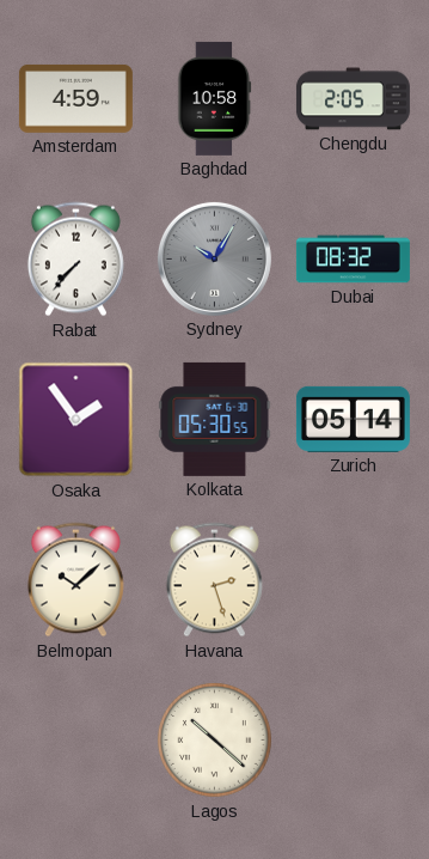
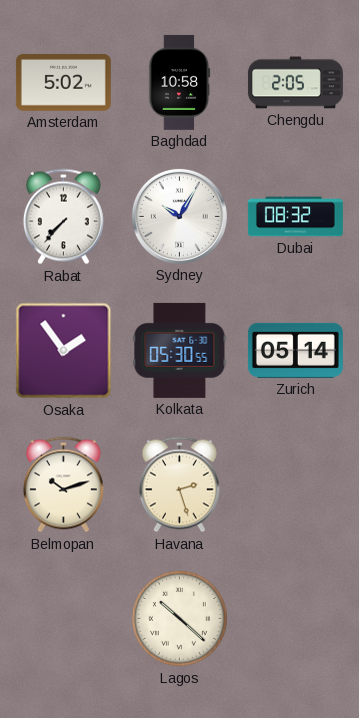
Amsterdam: 4:59 -> 5:02
Sydney dial: grey -> white
Belmopan: 10:08 -> 10:12
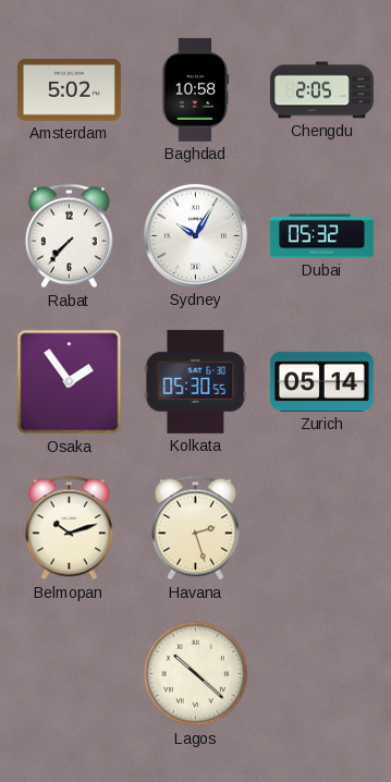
Dubai: 08:32 -> 05:32
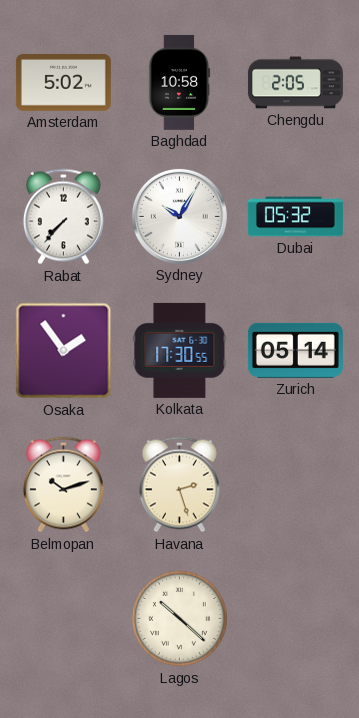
Kolkata: 05:30 -> 17:30
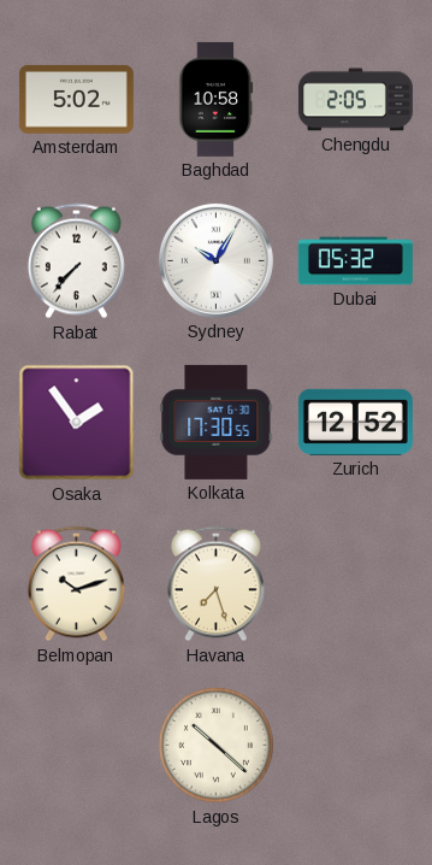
Zurich: 05:14 -> 12:52
Havana: 2:27 -> 7:27
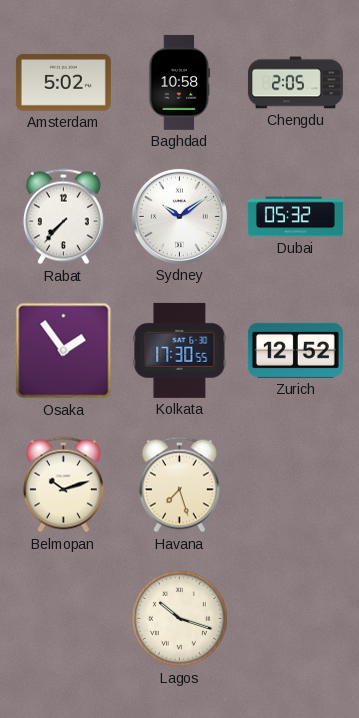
Sydney: 10:05 -> 10:09
Lagos: 10:22 -> 10:18
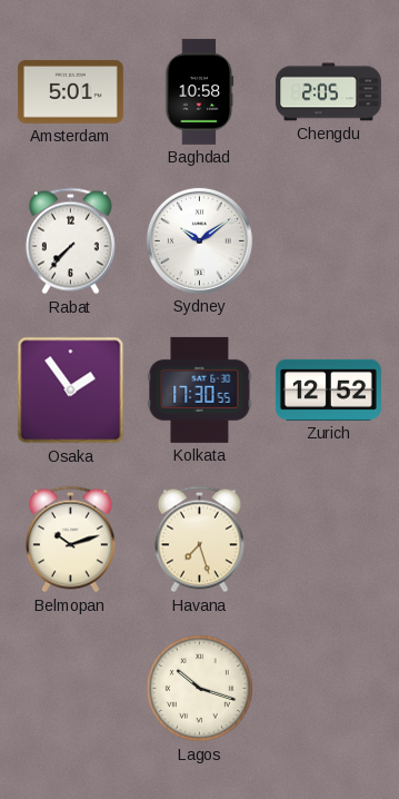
Amsterdam: 5:02 -> 5:01
Dubai: 05:32 -> none
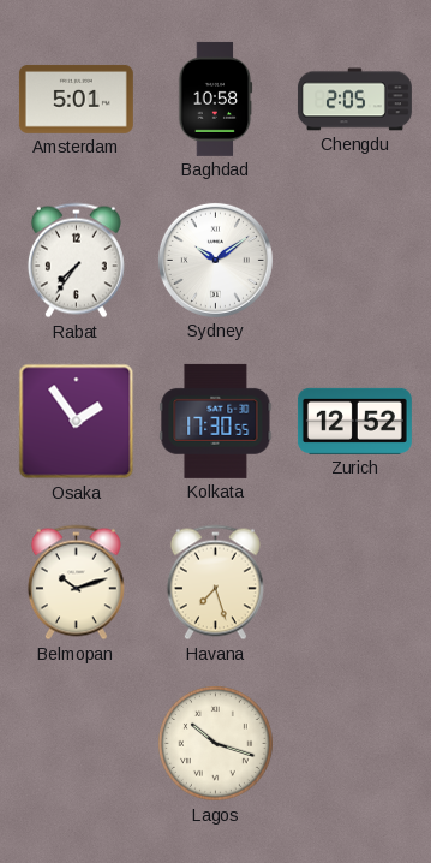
Rabat: 7:37 -> 7:36
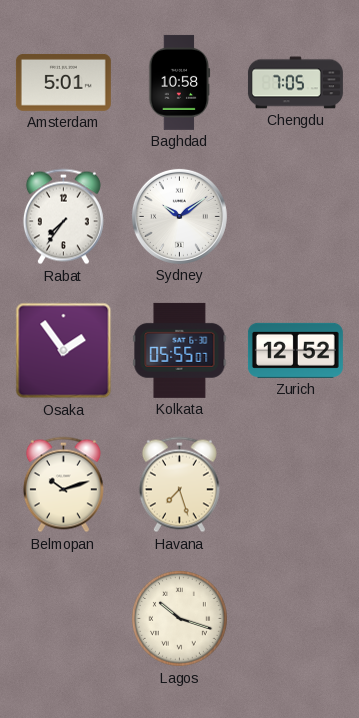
Chengdu: 2:05 -> 7:05
Kolkata: 17:30 -> 05:55
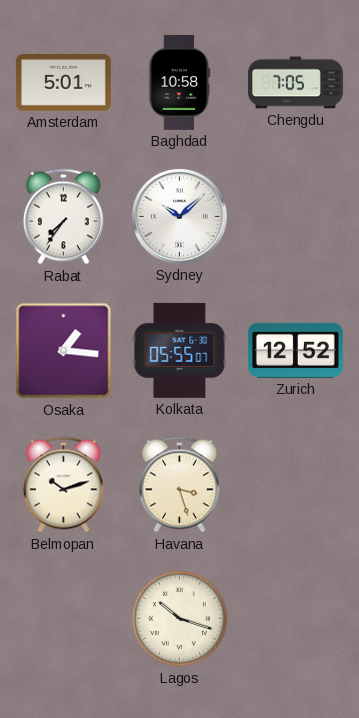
Sydney: 10:09 -> 10:08
Osaka: 1:54 -> 1:16
Havana: 7:27 -> 3:27
